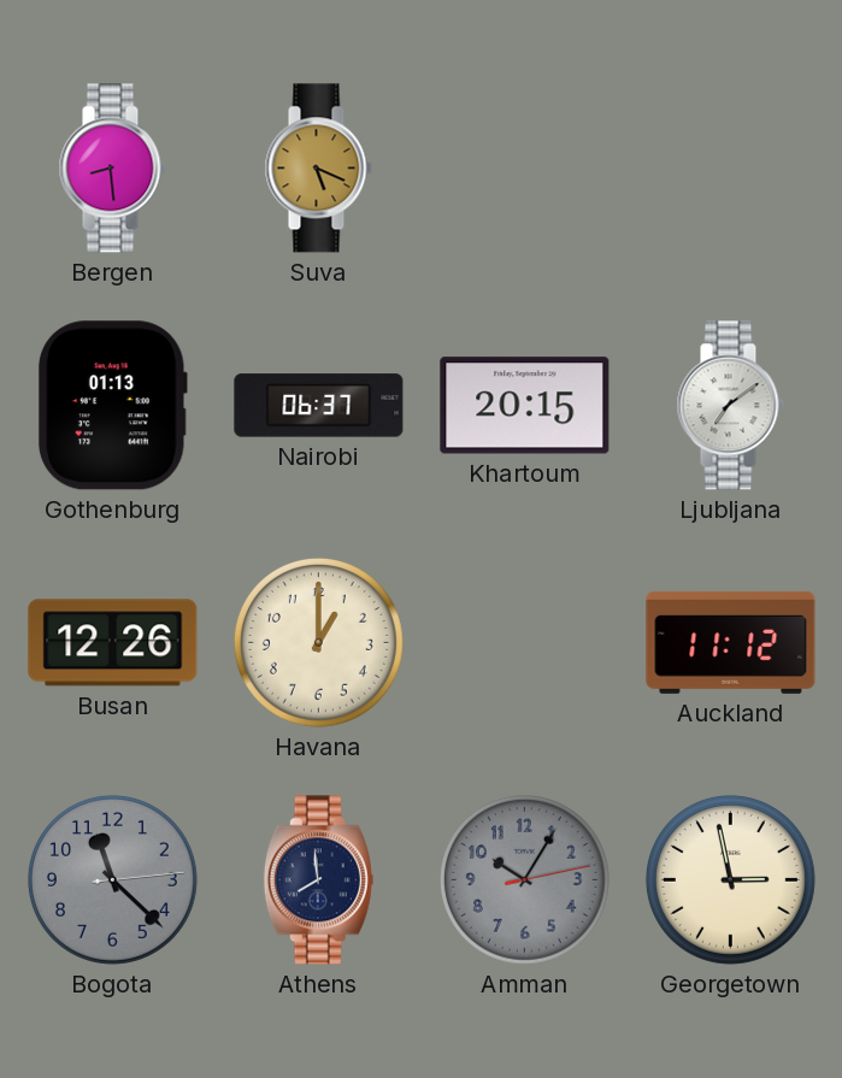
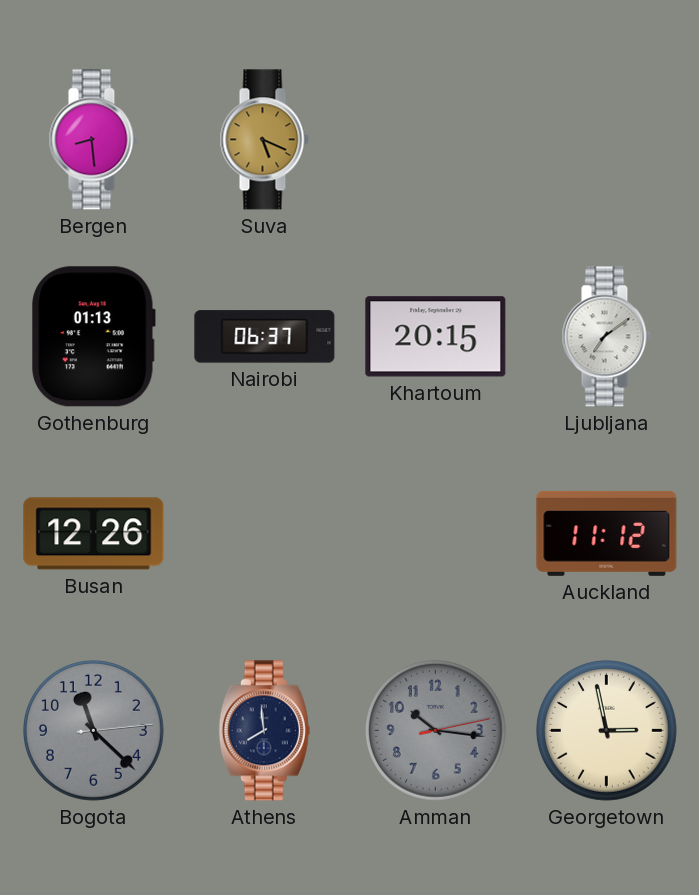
Havana: 1:00 -> none
Amman: 10:05 -> 10:16
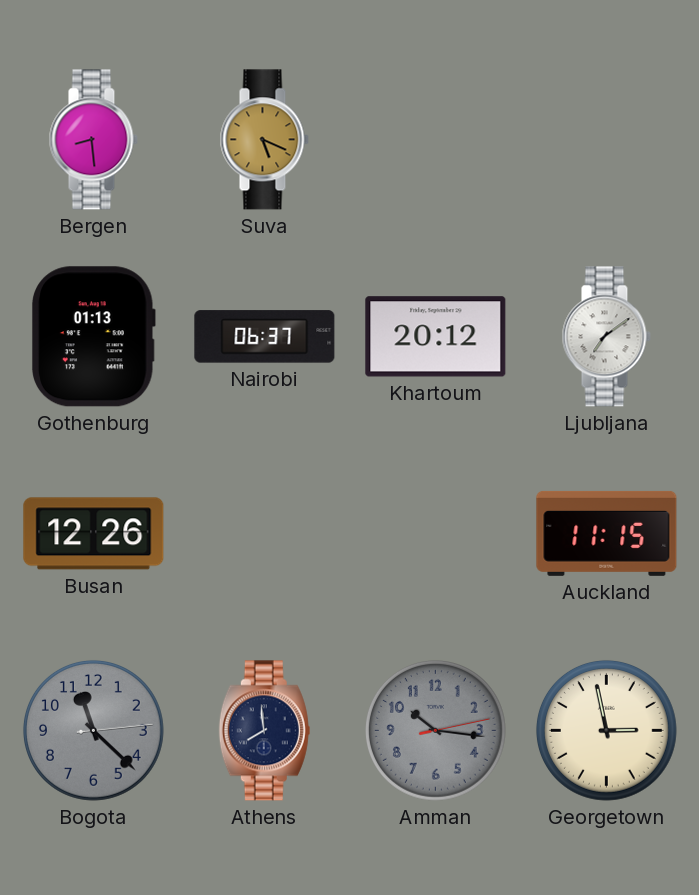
Khartoum: 20:15 -> 20:12
Auckland: 11:12 -> 11:15
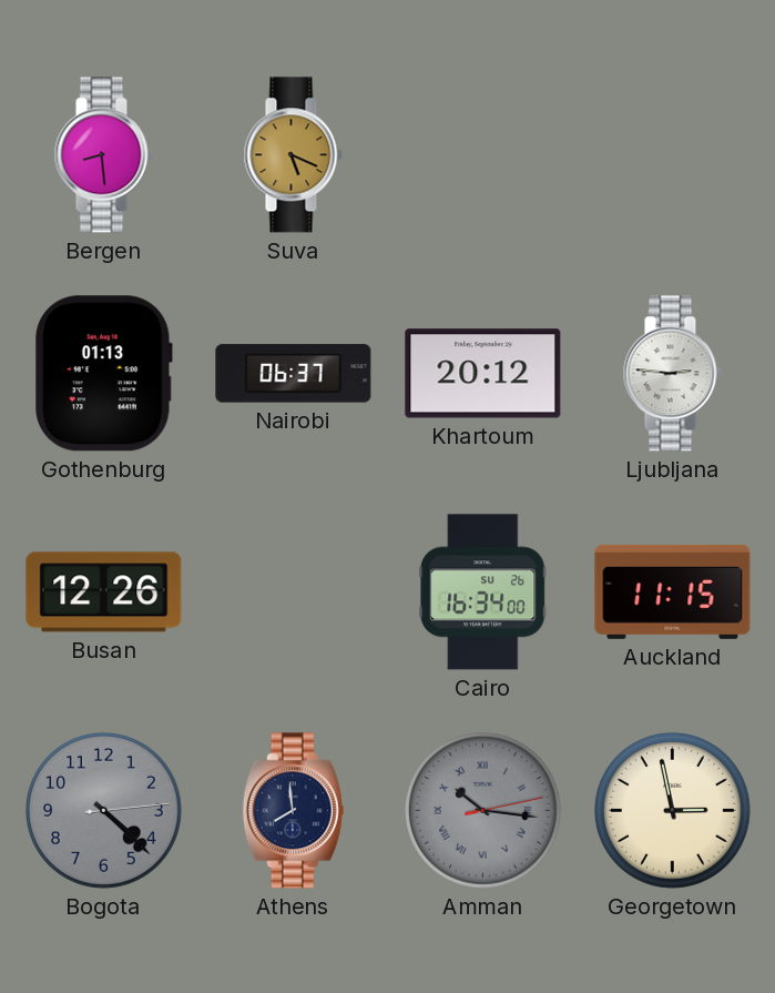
Ljubljana: 7:09 -> 2:46
Cairo: none -> 16:34
Bogota: 11:22 -> 4:22
Amman numerals: Arabic -> Roman
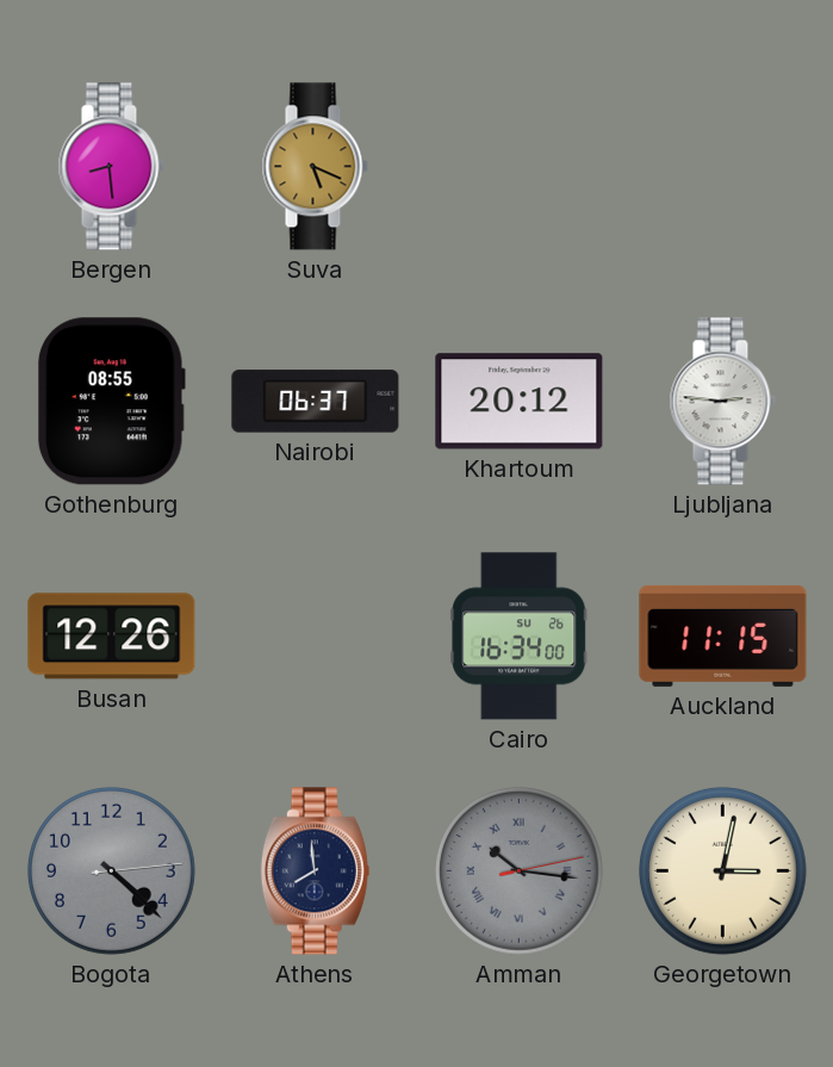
Gothenburg: 01:13 -> 08:55
Georgetown: 2:58 -> 3:02
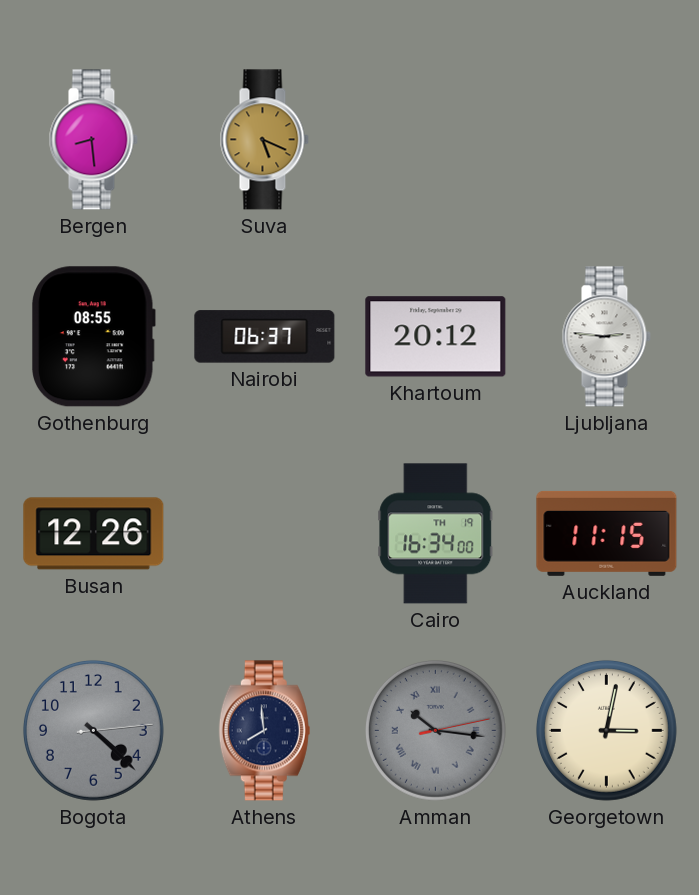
Cairo date: SU 26 -> TH 19
